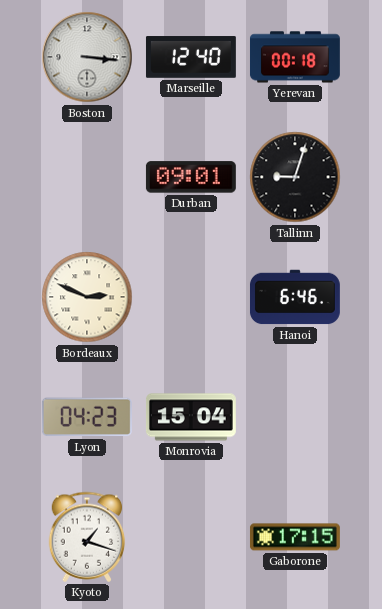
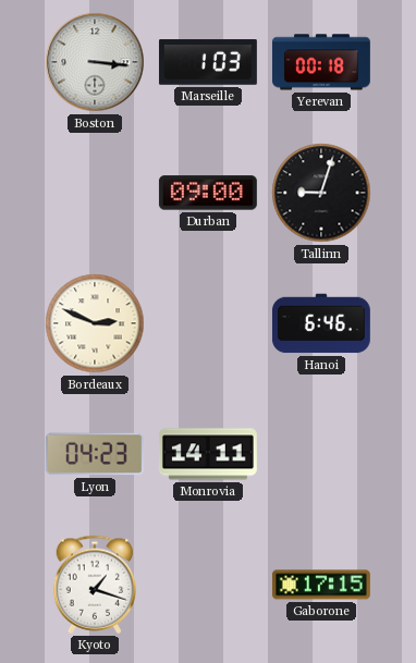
Marseille: 12:40 -> 1:03
Durban: 09:01 -> 09:00
Monrovia: 15:04 -> 14:11
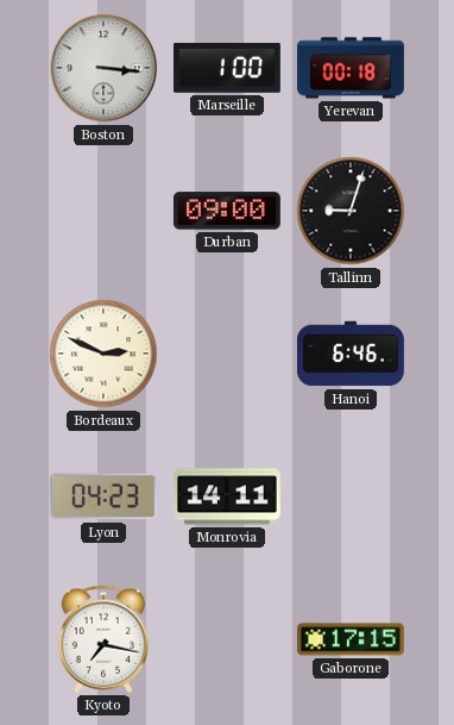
Marseille: 1:03 -> 1:00
Kyoto: 1:18 -> 7:17
